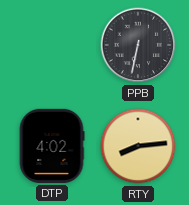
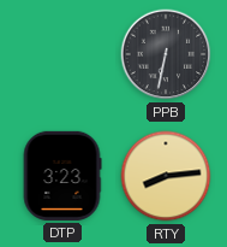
DTP: 4:02 -> 3:23
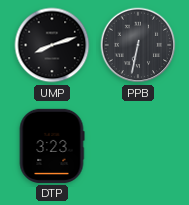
UMP: none -> 8:12
RTY: 8:14 -> none
